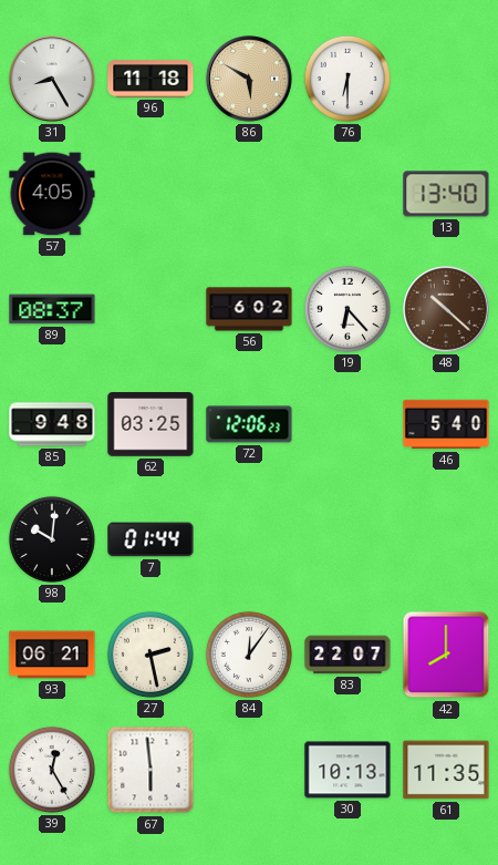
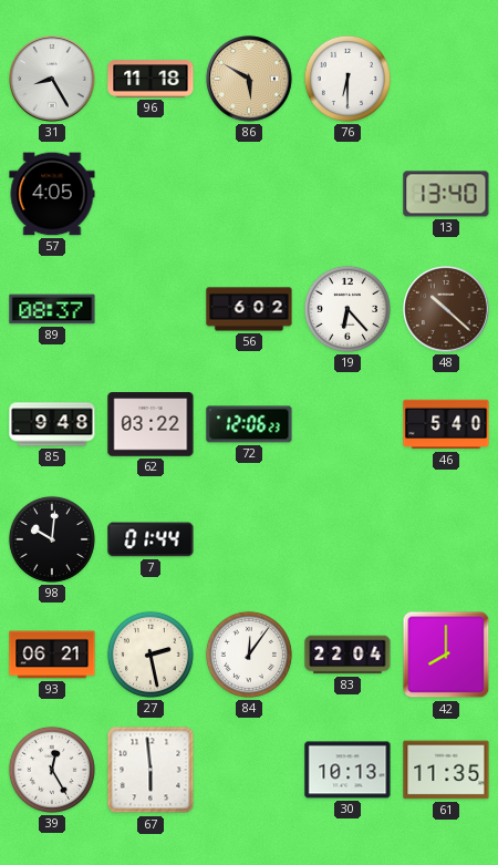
62: 03:25 -> 03:22
83: 22:07 -> 22:04
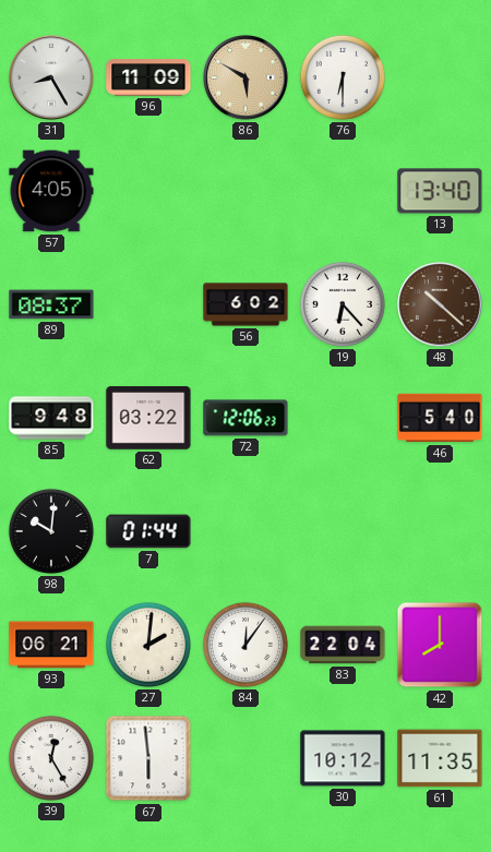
96: 11:18 -> 11:09
27: 2:28 -> 2:01
30: 10:13 -> 10:12
